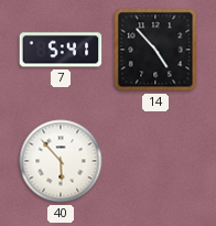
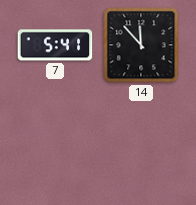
14: 4:53 -> 11:53
40: 5:53 -> none
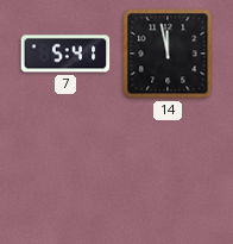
14: 11:53 -> 11:58
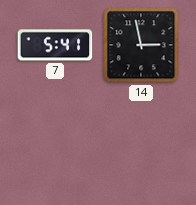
14: 11:58 -> 2:58
